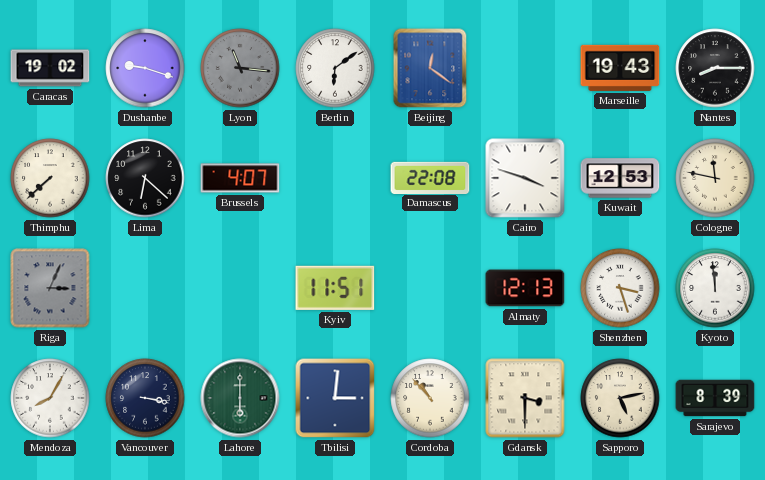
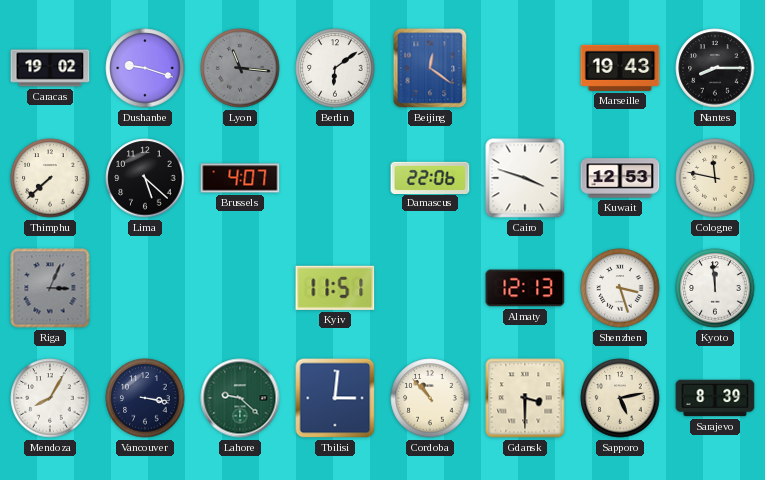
Lima: 6:22 -> 5:22
Damascus: 22:08 -> 22:06
Lahore: 6:00 -> 9:22
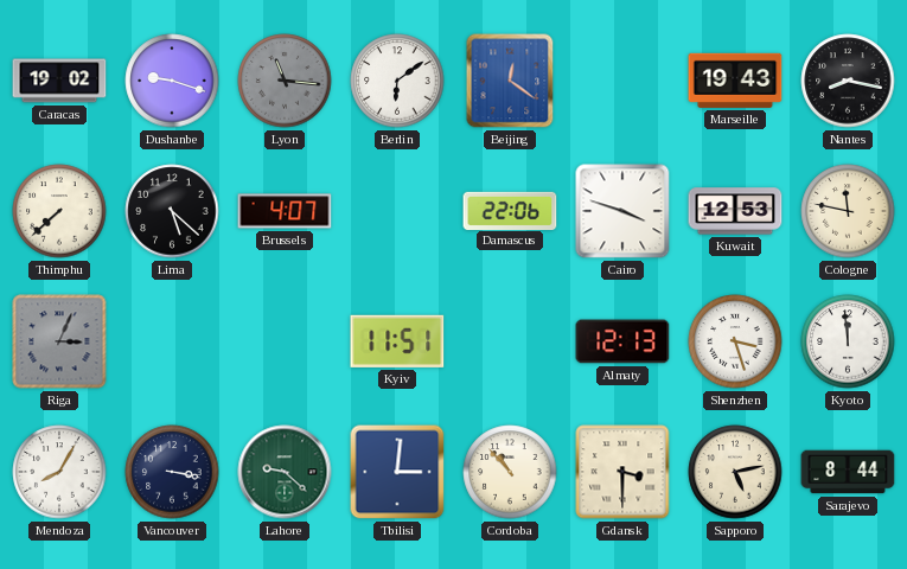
Nantes: 8:15 -> 8:17
Sarajevo: 8:39 -> 8:44
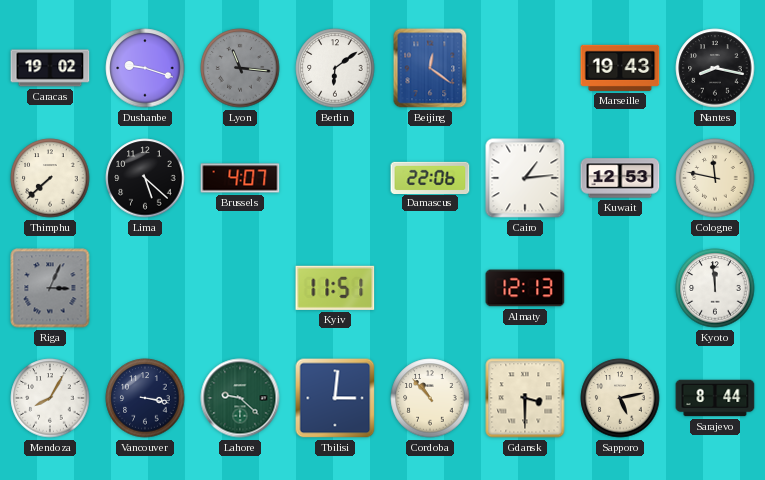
Cairo: 3:48 -> 1:14
Shenzhen: 3:27 -> none
